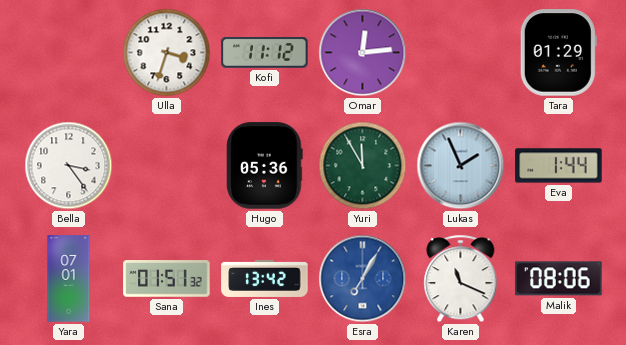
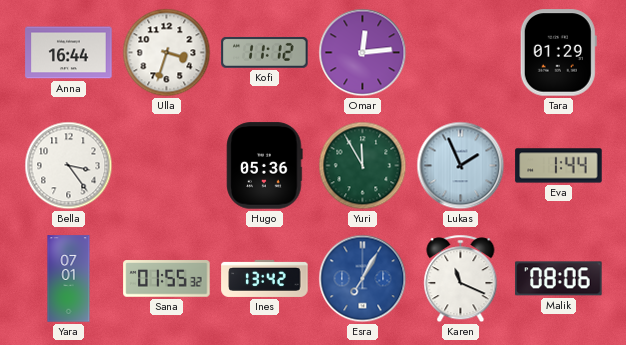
Anna: none -> 16:44
Sana: 01:51 -> 01:55
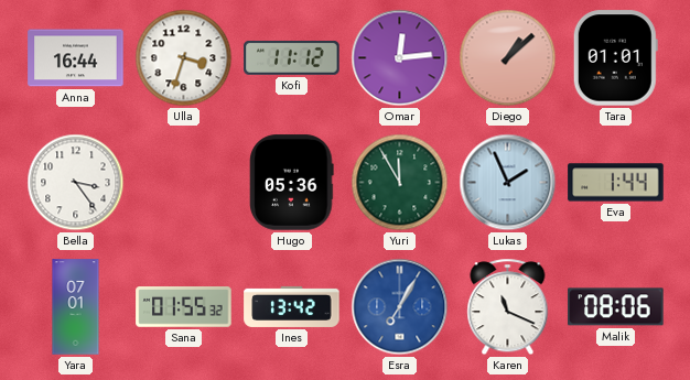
Diego: none -> 1:08
Tara: 01:29 -> 01:01
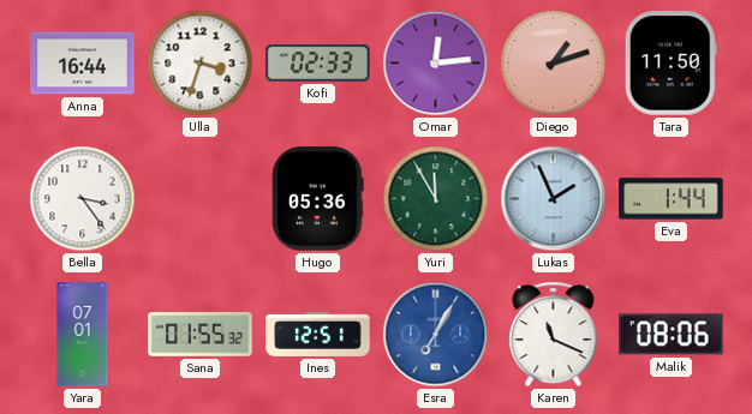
Kofi: 11:12 -> 02:33
Diego: 1:08 -> 1:12
Tara: 01:01 -> 11:50
Ines: 13:42 -> 12:51
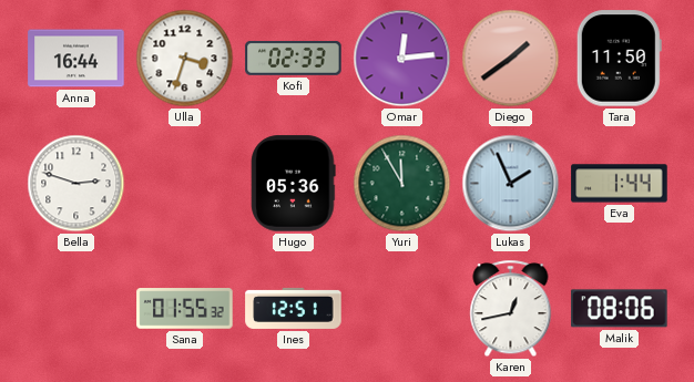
Diego: 1:12 -> 1:39
Bella: 3:24 -> 2:48
Yara: 07:01 -> none
Esra: 7:05 -> none
Karen: 11:19 -> 12:43
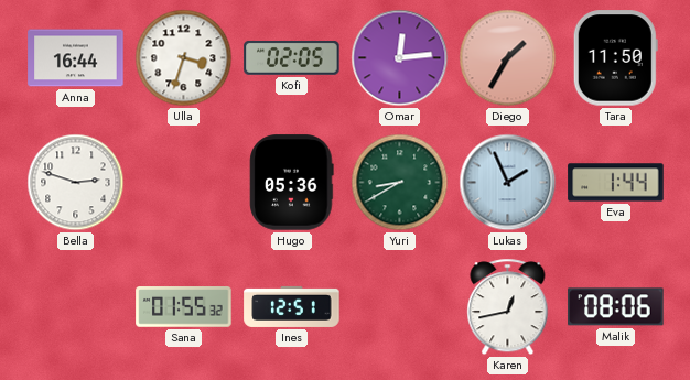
Kofi: 02:33 -> 02:05
Diego: 1:39 -> 1:35
Yuri: 11:55 -> 8:40
